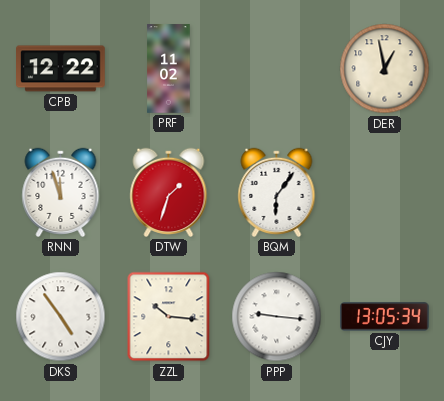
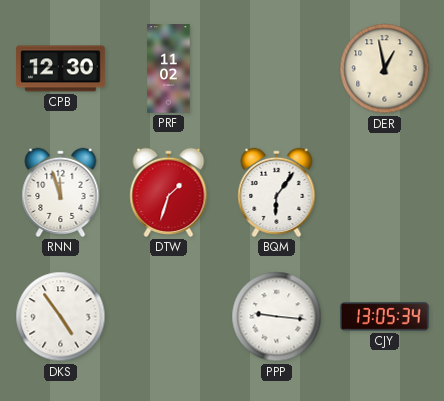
CPB: 12:22 -> 12:30
ZZL: 10:16 -> none
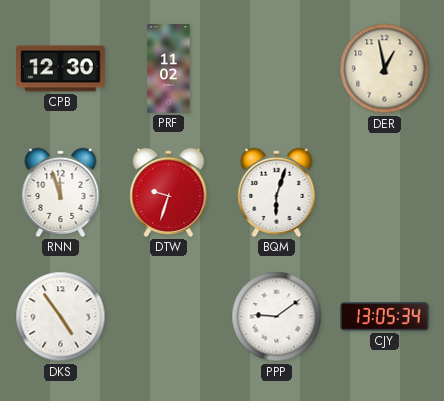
DTW: 1:33 -> 9:33
BQM: 6:06 -> 6:03
PPP: 9:16 -> 9:09
